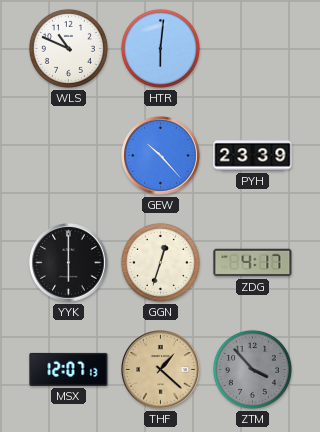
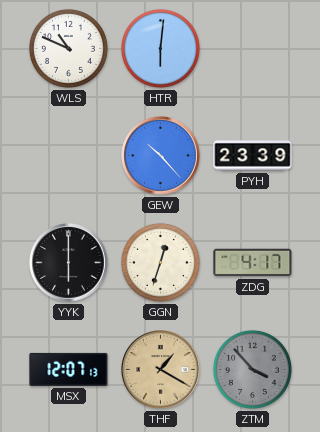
THF: 1:22 -> 1:20
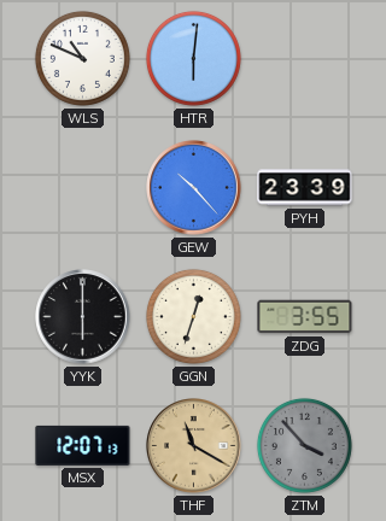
ZDG: 4:17 -> 3:55
THF: 1:20 -> 11:20
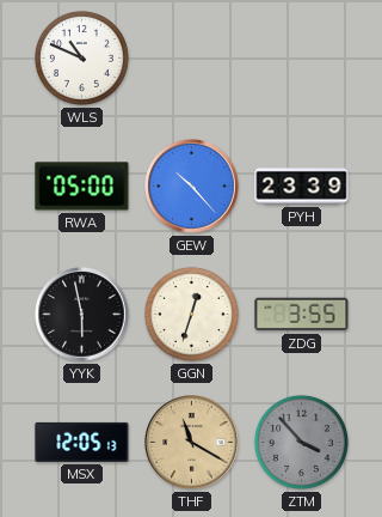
HTR: 6:01 -> none
RWA: none -> 05:00
YYK: 6:00 -> 5:58
MSX: 12:07 -> 12:05
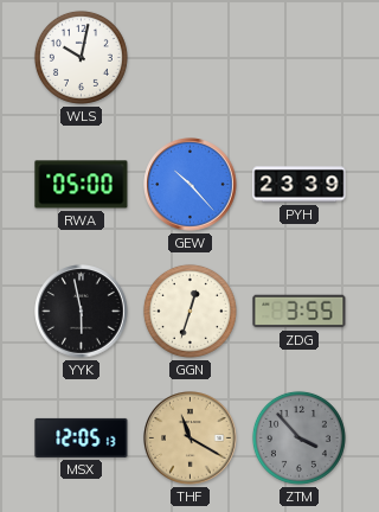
WLS: 10:49 -> 10:02
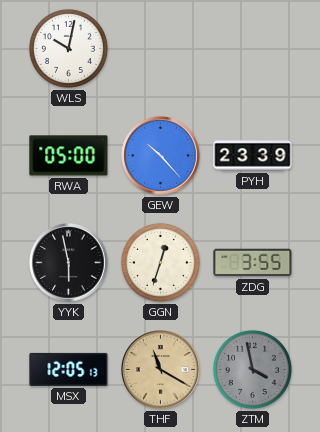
ZTM: 3:53 -> 3:58
